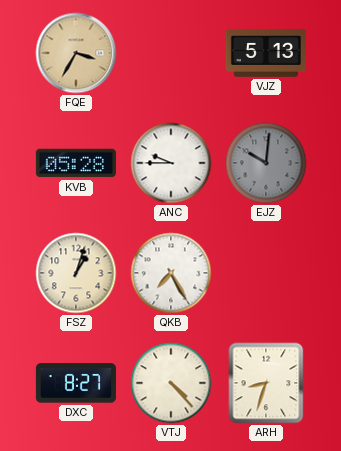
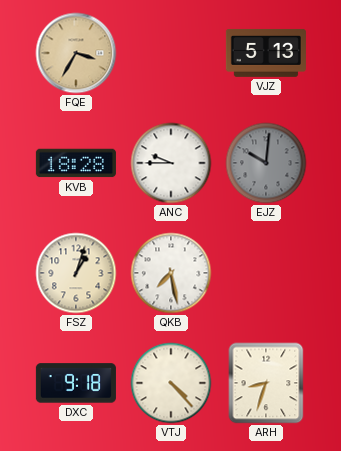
KVB: 05:28 -> 18:28
QKB: 7:25 -> 7:28
DXC: 8:27 -> 9:18
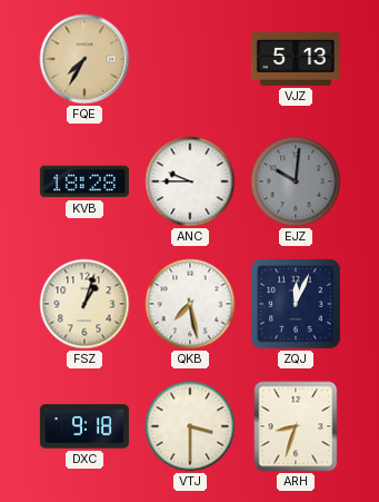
FQE: 3:35 -> 7:35
ZQJ: none -> 12:04
VTJ: 4:23 -> 3:30
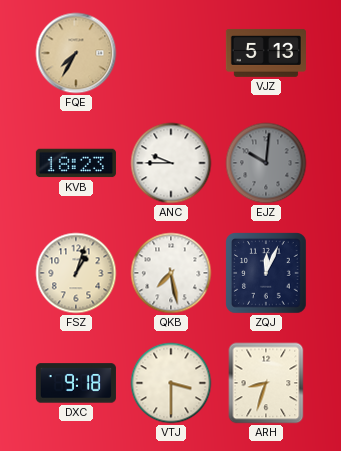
KVB: 18:28 -> 18:23
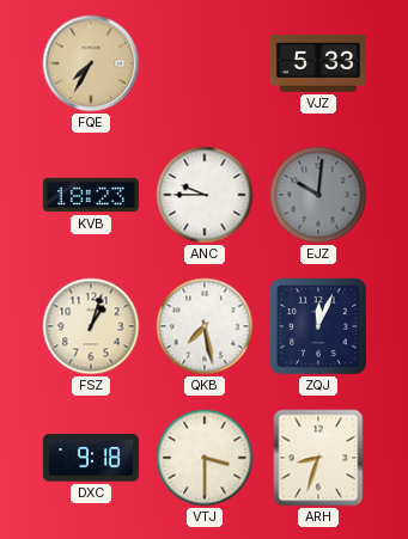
VJZ: 5:13 -> 5:33
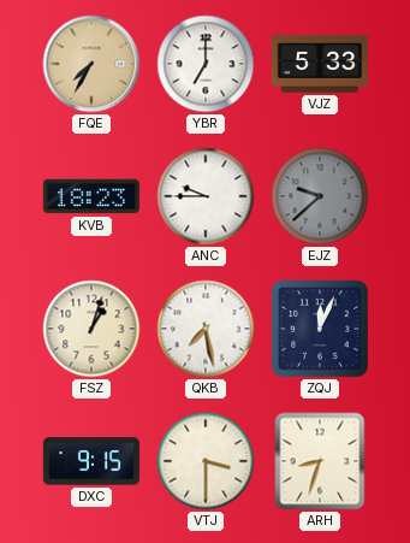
YBR: none -> 7:00
EJZ: 10:01 -> 9:38
DXC: 9:18 -> 9:15
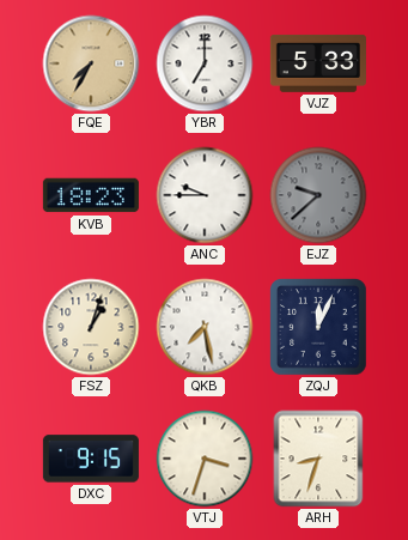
VTJ: 3:30 -> 3:33
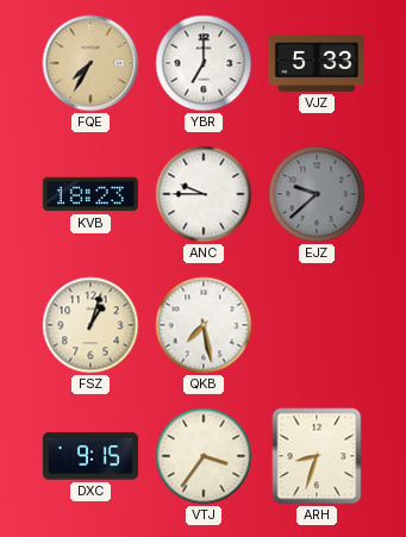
ZQJ: 12:04 -> none
VTJ: 3:33 -> 3:36
